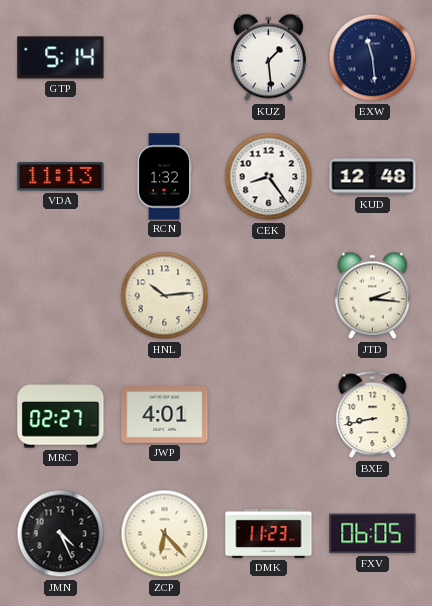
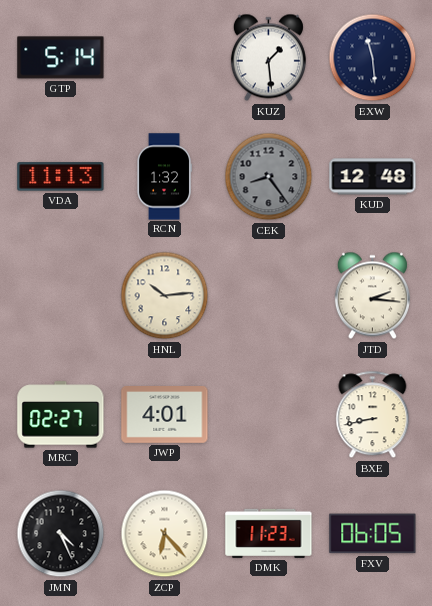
CEK dial: white -> grey
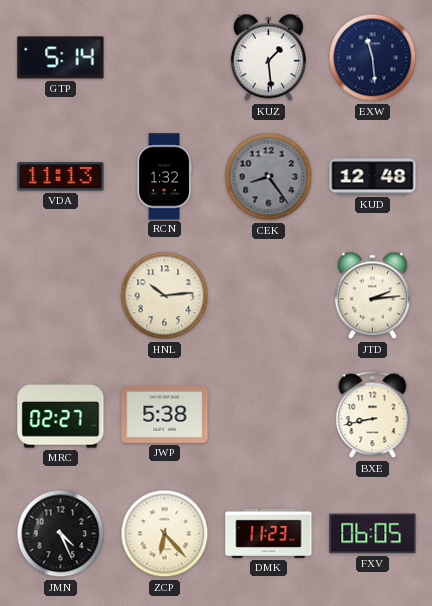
JTD: 2:16 -> 2:14
JWP: 4:01 -> 5:38
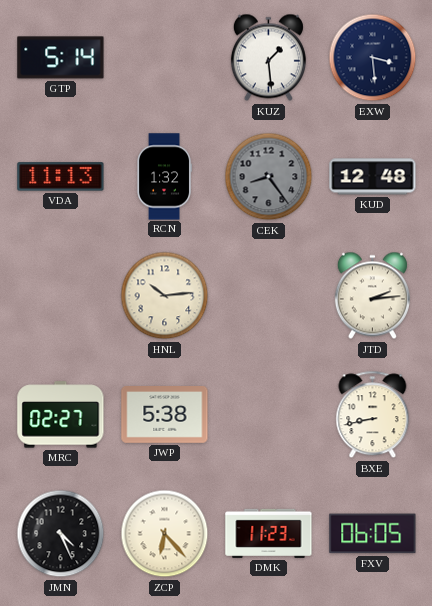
EXW: 11:29 -> 3:29
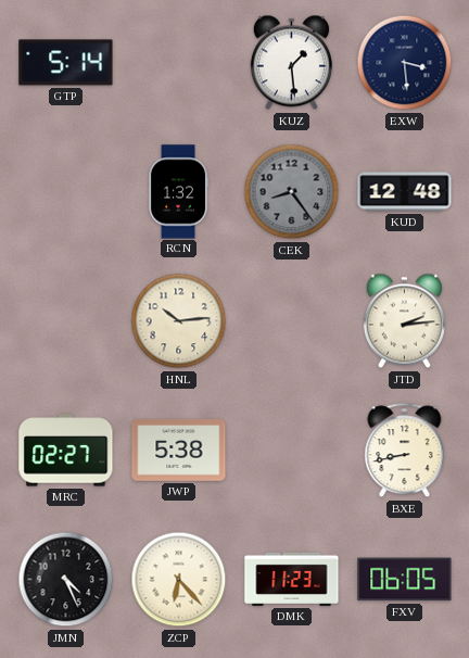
VDA: 11:13 -> none
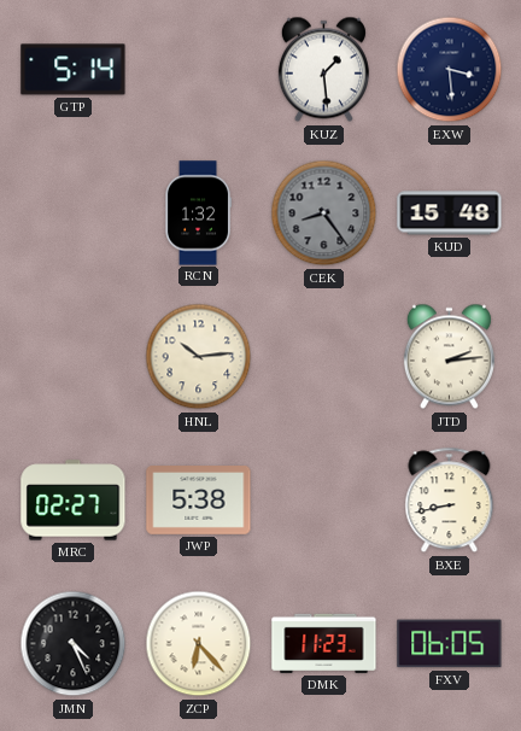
KUD: 12:48 -> 15:48
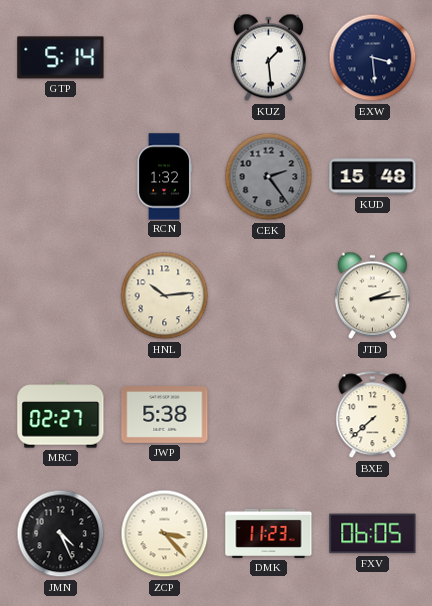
CEK: 8:24 -> 2:24
BXE: 8:43 -> 7:38
ZCP: 6:23 -> 3:23
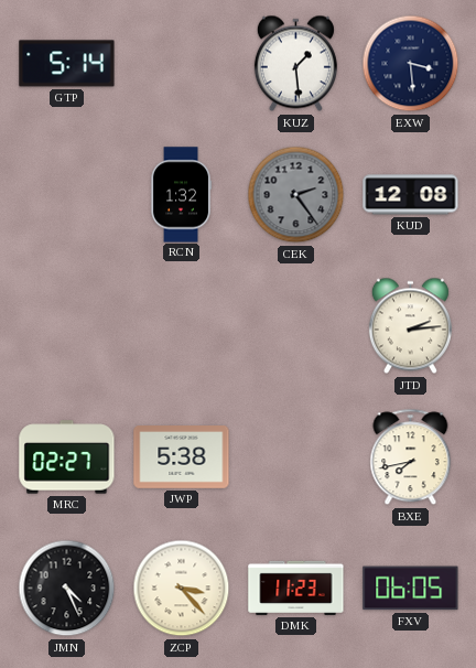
KUD: 15:48 -> 12:08
HNL: 10:14 -> none
BXE: 7:38 -> 7:43
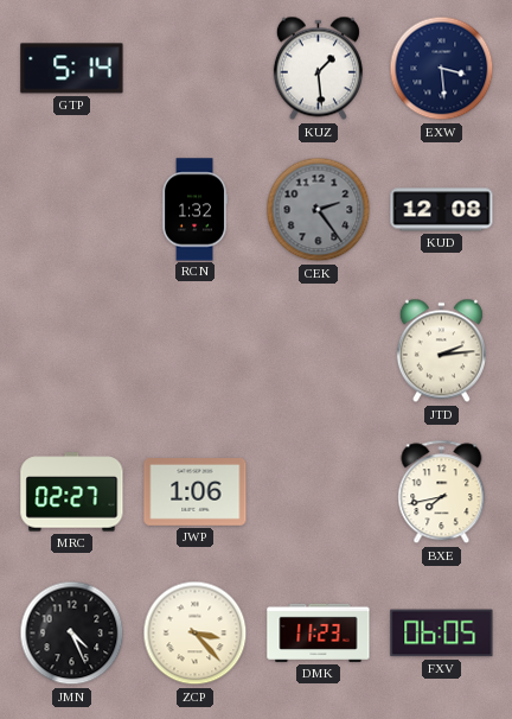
JWP: 5:38 -> 1:06
